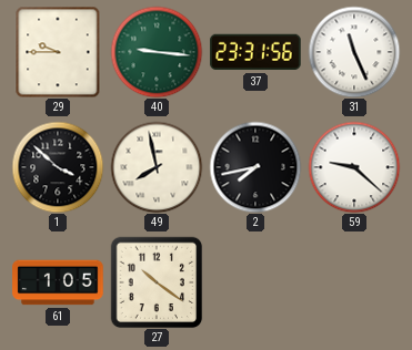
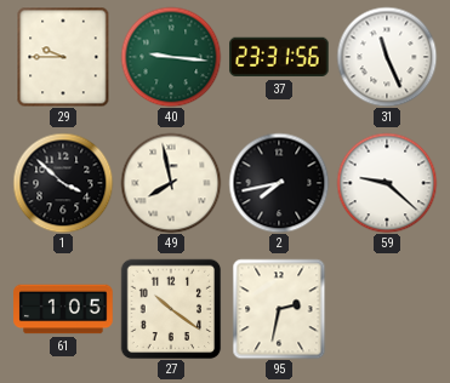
95: none -> 2:32
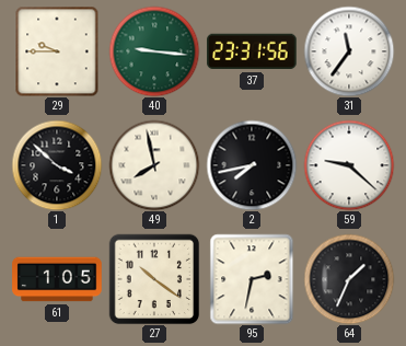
31: 11:26 -> 11:36
64: none -> 1:34
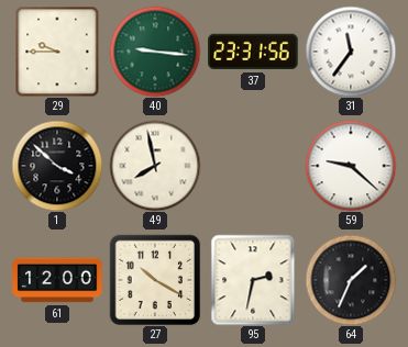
2: 7:43 -> none
61: 1:05 -> 12:00
27: 10:21 -> 10:20
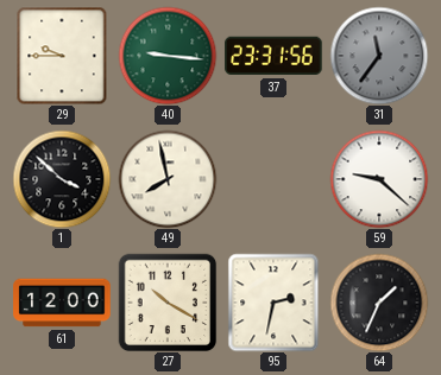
31 dial: white -> grey
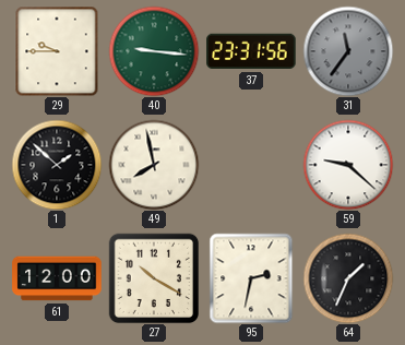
1: 3:52 -> 1:52
